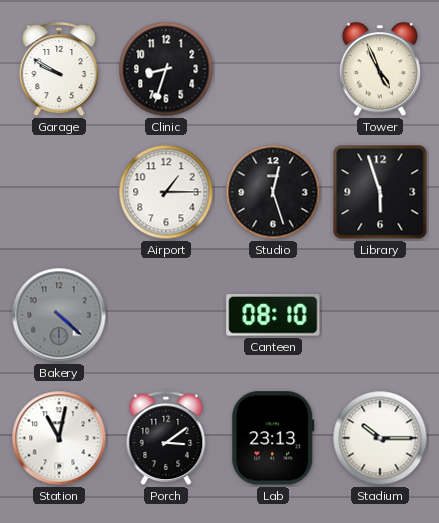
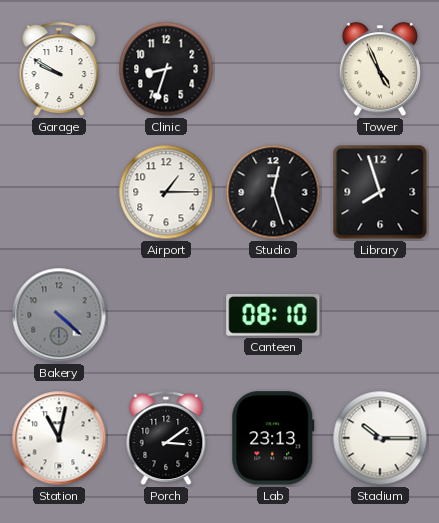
Library: 5:57 -> 7:57
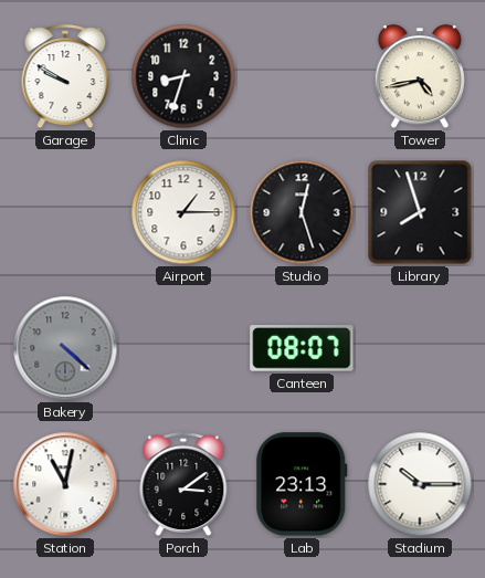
Tower: 4:56 -> 4:43
Canteen: 08:10 -> 08:07
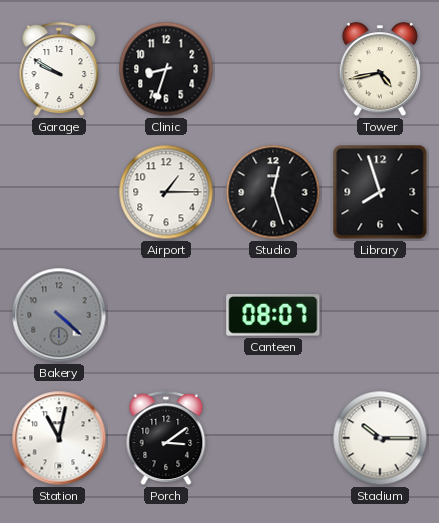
Lab: 23:13 -> none
